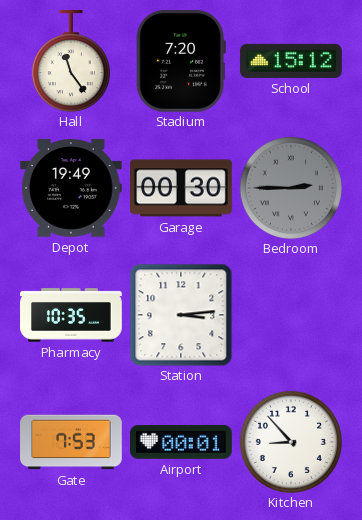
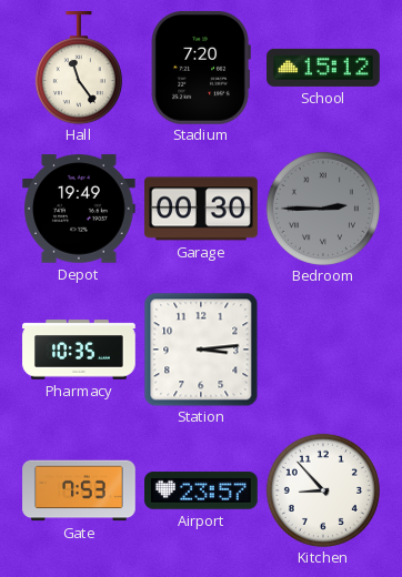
Airport: 00:01 -> 23:57
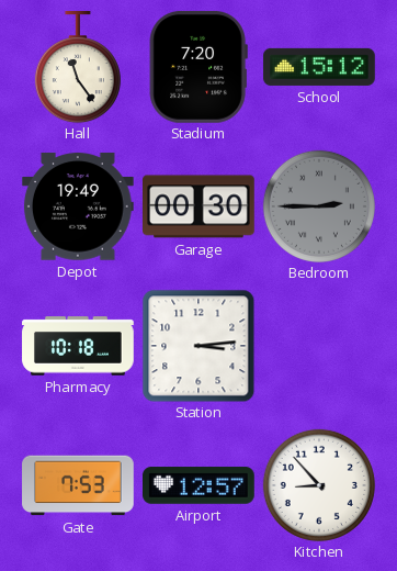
Pharmacy: 10:35 -> 10:18
Airport: 23:57 -> 12:57
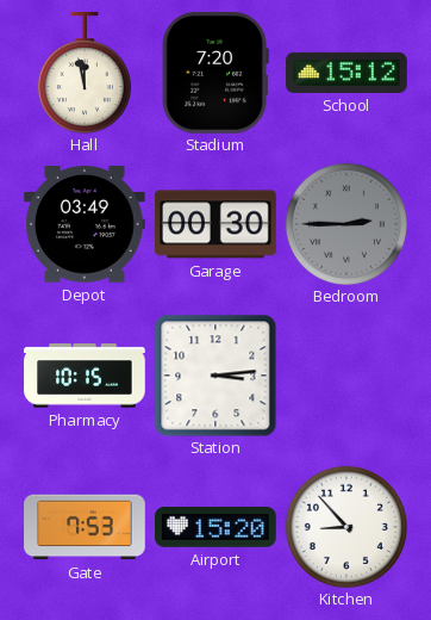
Hall: 11:24 -> 11:58
Depot: 19:49 -> 03:49
Pharmacy: 10:18 -> 10:15
Airport: 12:57 -> 15:20
